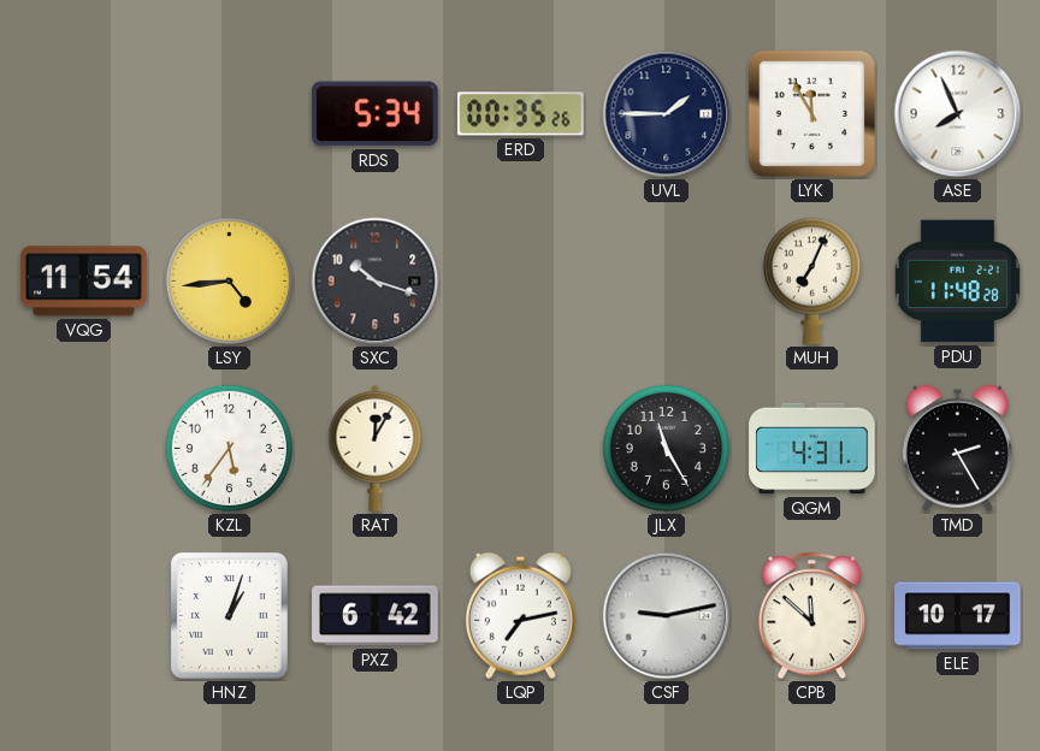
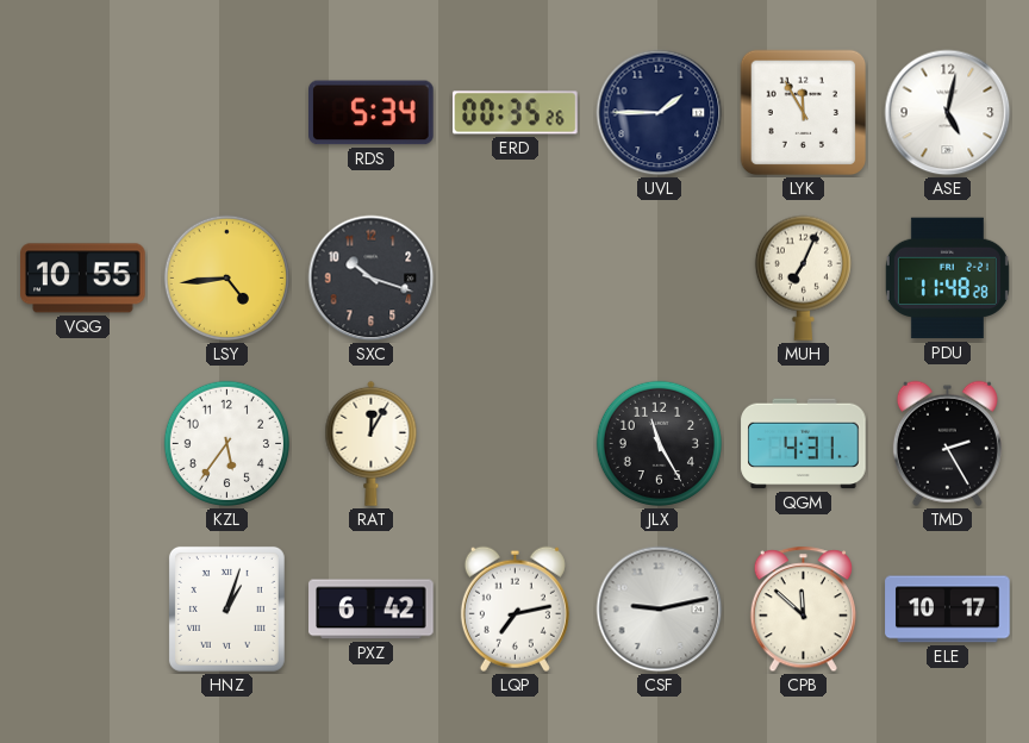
ASE: 7:56 -> 5:02
VQG: 11:54 -> 10:55
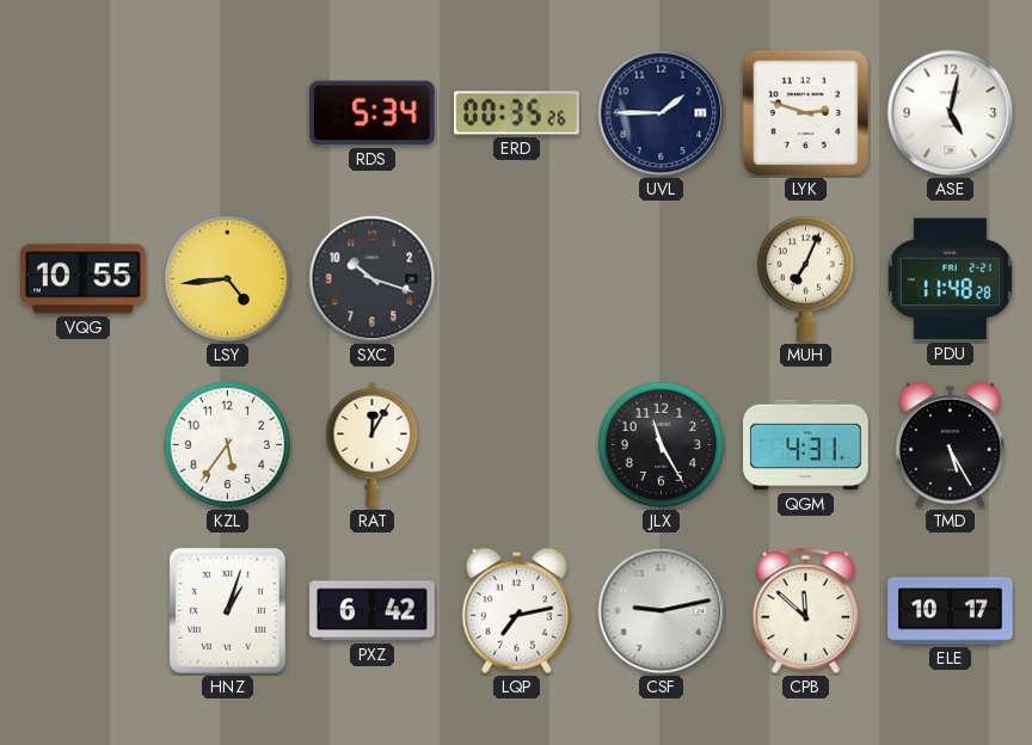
LYK: 11:55 -> 2:48
TMD: 2:25 -> 5:25
